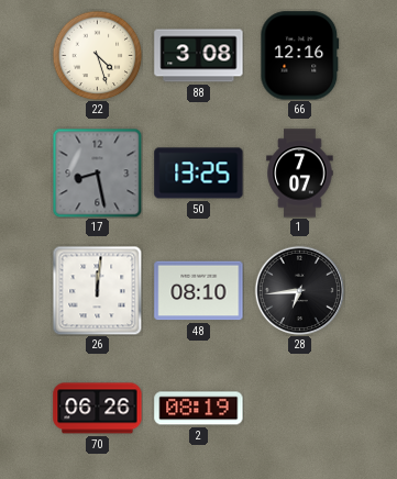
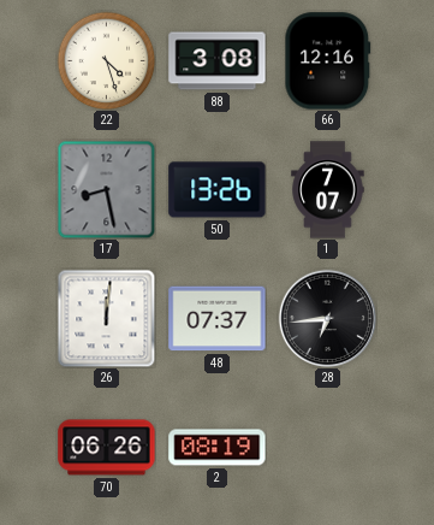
50: 13:25 -> 13:26
48: 08:10 -> 07:37
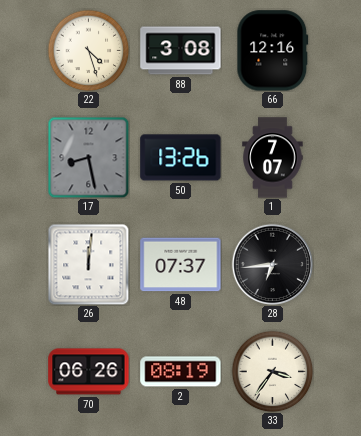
33: none -> 3:36
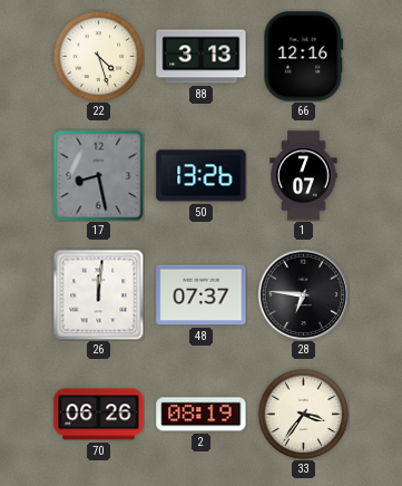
88: 3:08 -> 3:13
28: 6:44 -> 6:46
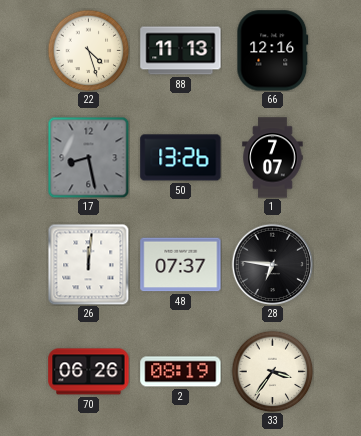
88: 3:13 -> 11:13
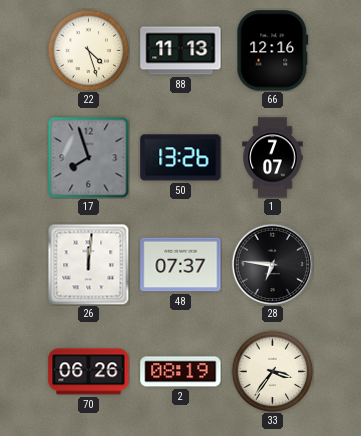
17: 8:28 -> 7:57
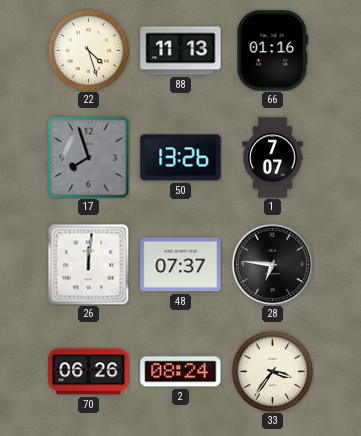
66: 12:16 -> 01:16
2: 08:19 -> 08:24
